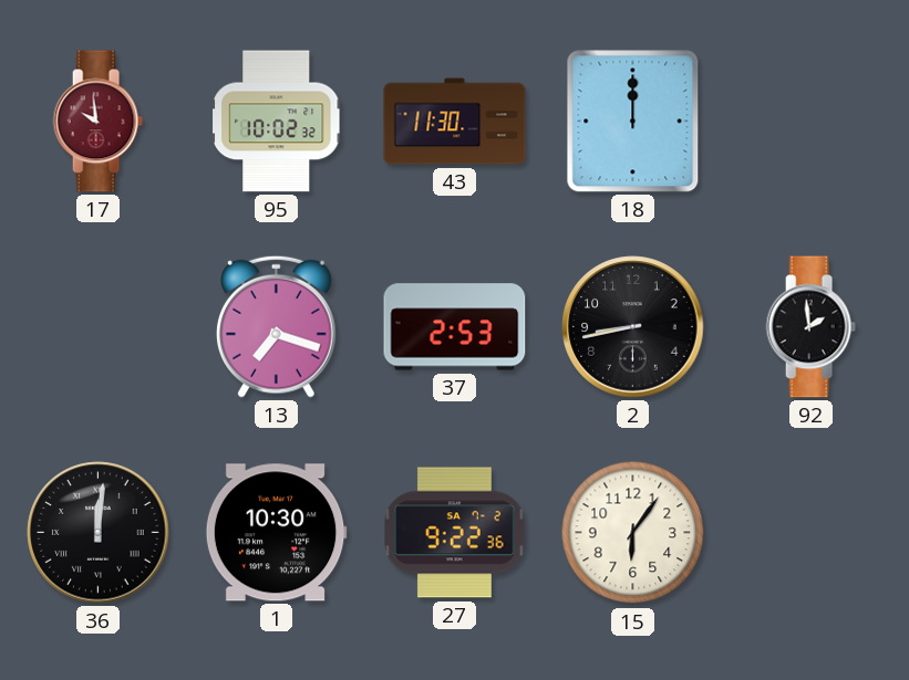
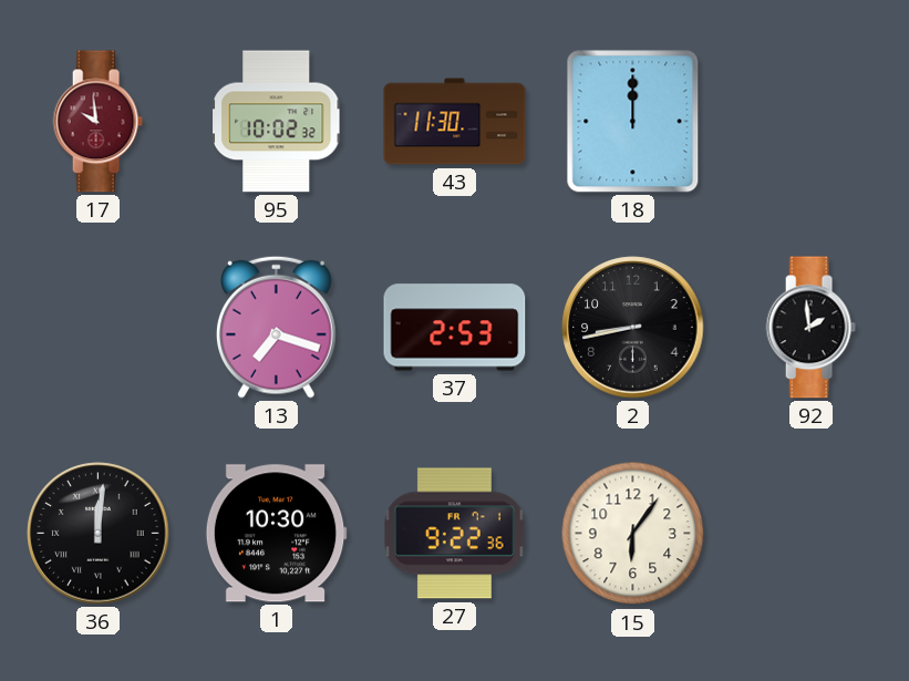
27 date: SA 7-2 -> FR 7-1
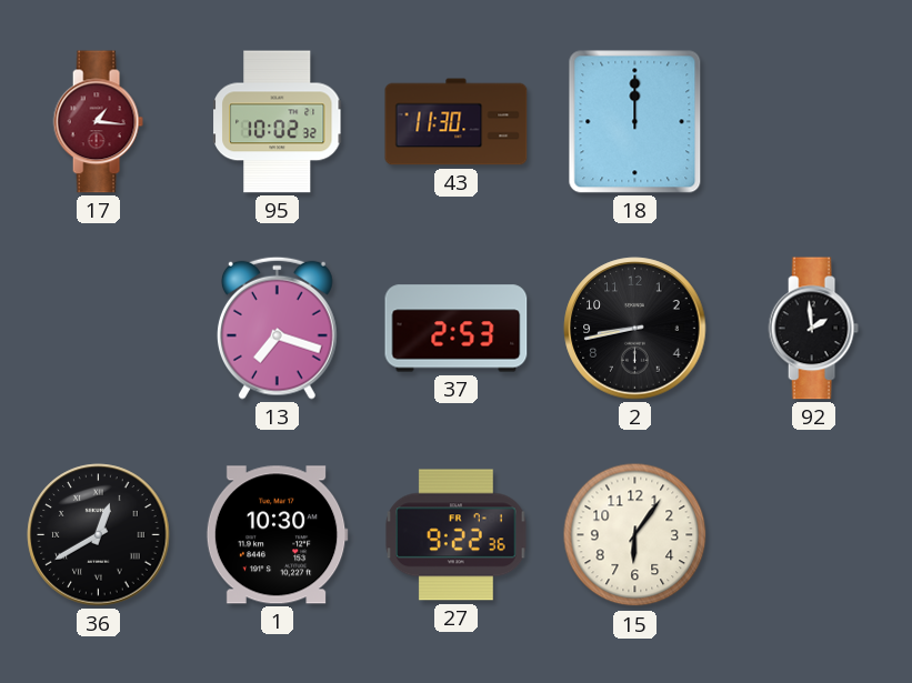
17: 9:59 -> 1:16
36: 12:01 -> 12:40
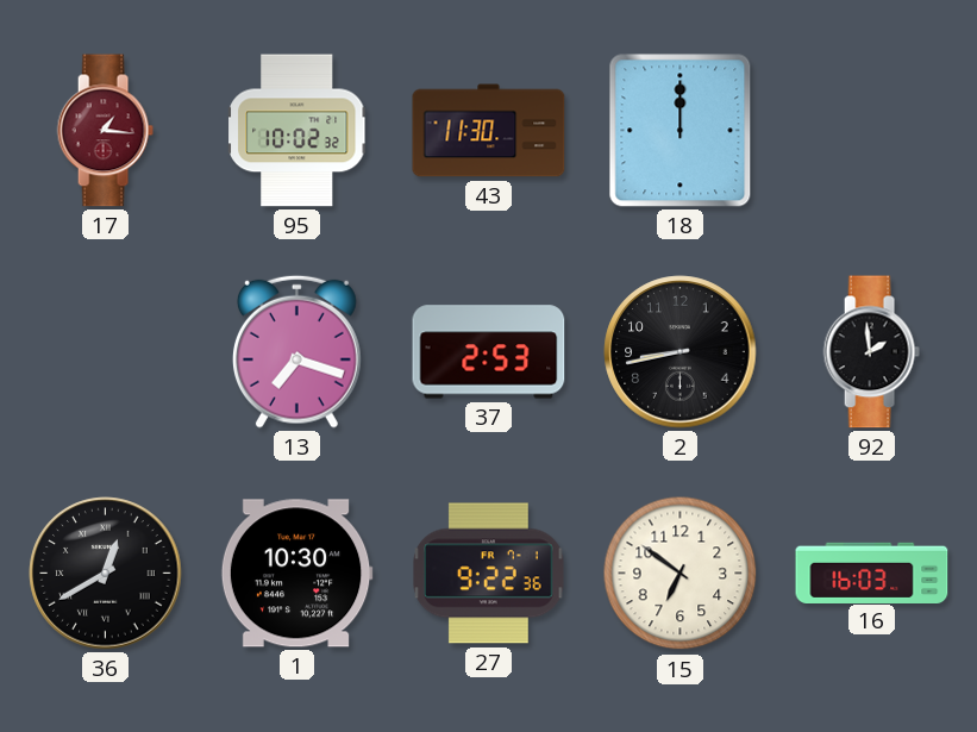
15: 6:06 -> 6:51
16: none -> 16:03
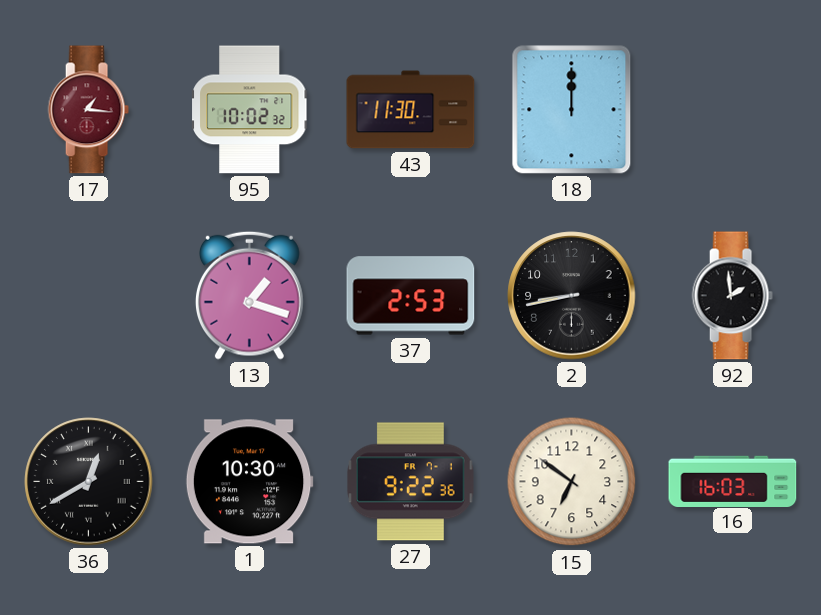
13: 7:18 -> 1:18
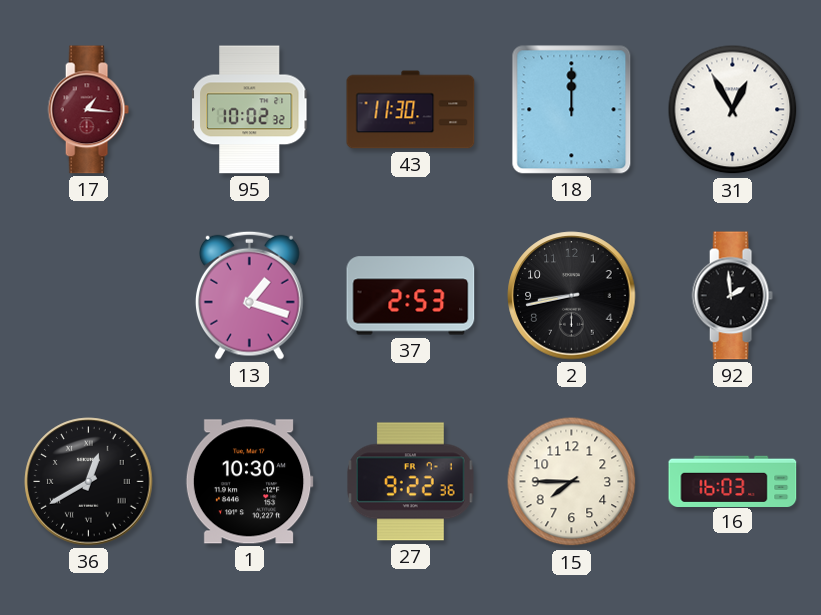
31: none -> 12:55
15: 6:51 -> 7:45
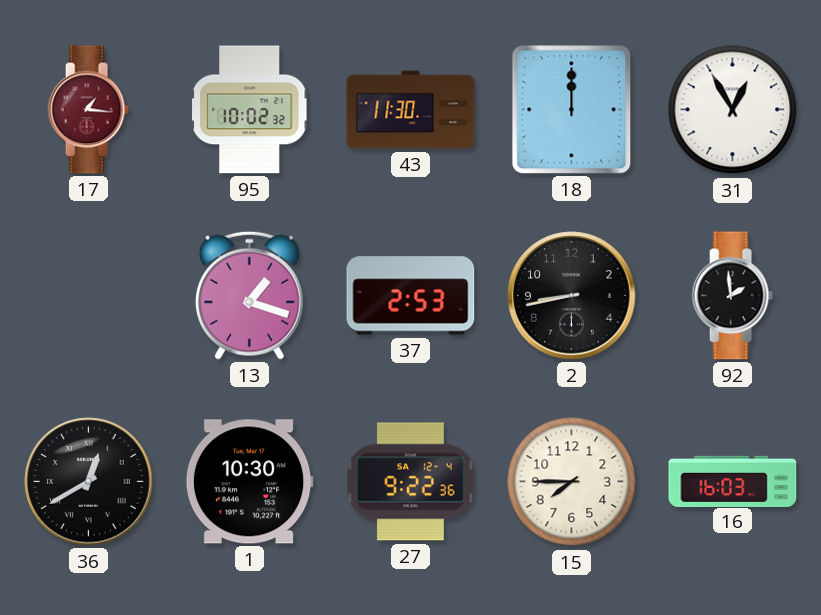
27 date: FR 7-1 -> SA 12-4
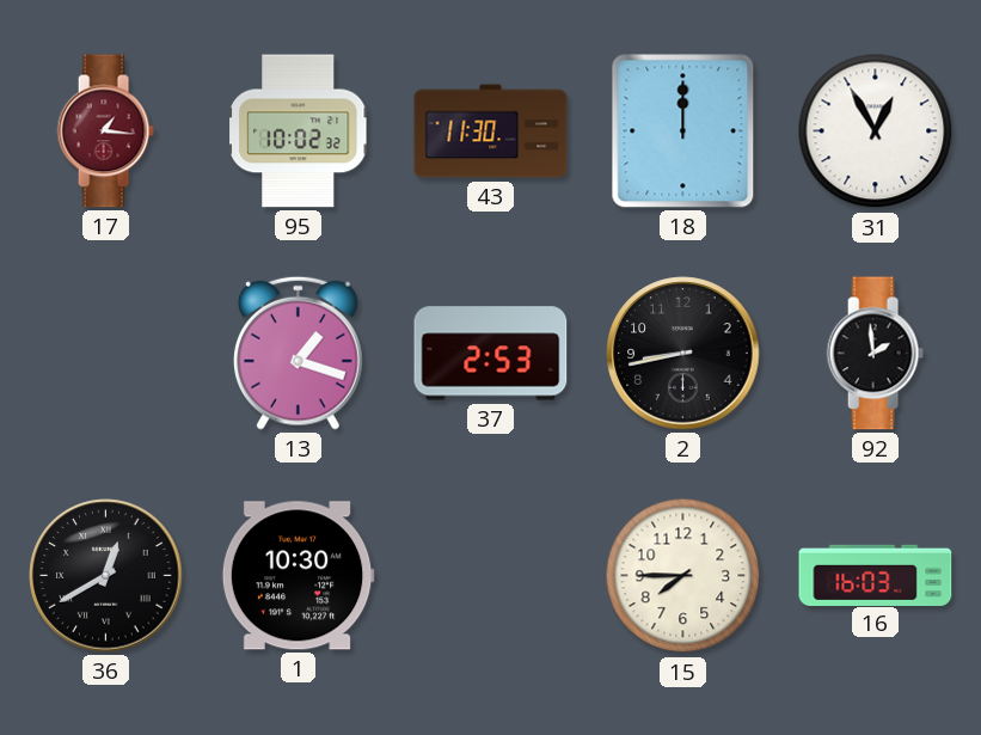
27: 9:22 -> none
